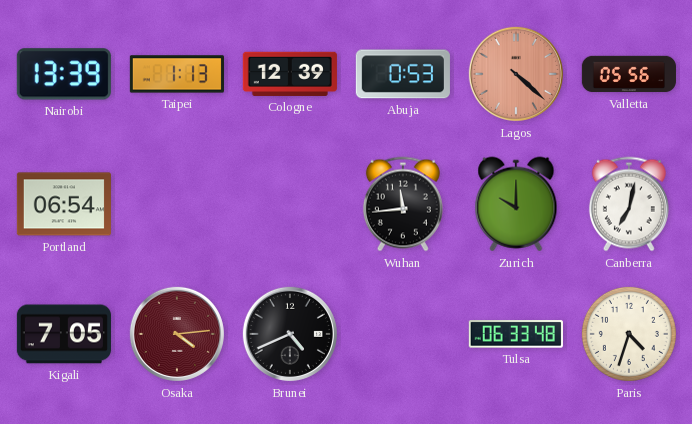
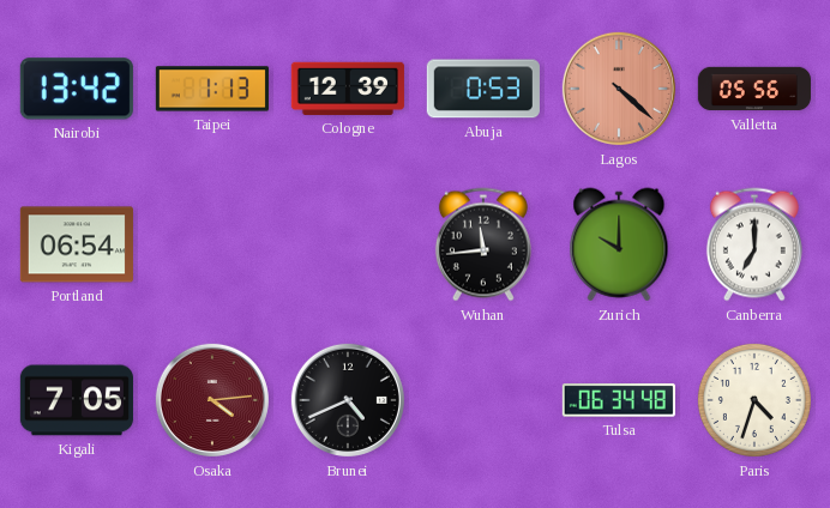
Nairobi: 13:39 -> 13:42
Canberra: 7:02 -> 7:00
Tulsa: 06:33 -> 06:34
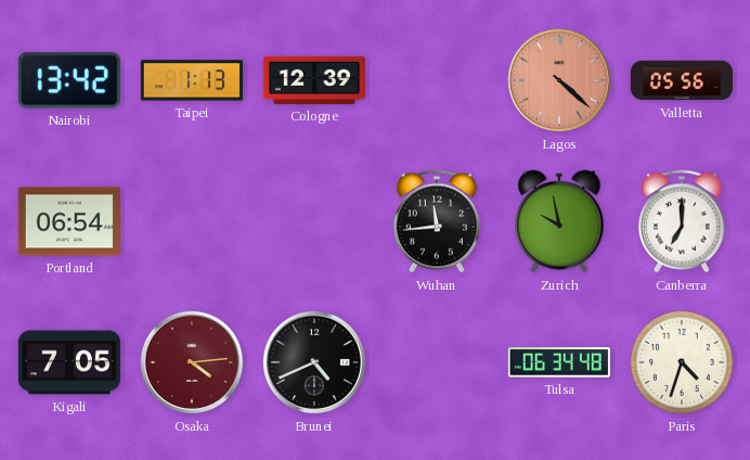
Abuja: 0:53 -> none
Zurich: 10:00 -> 9:58
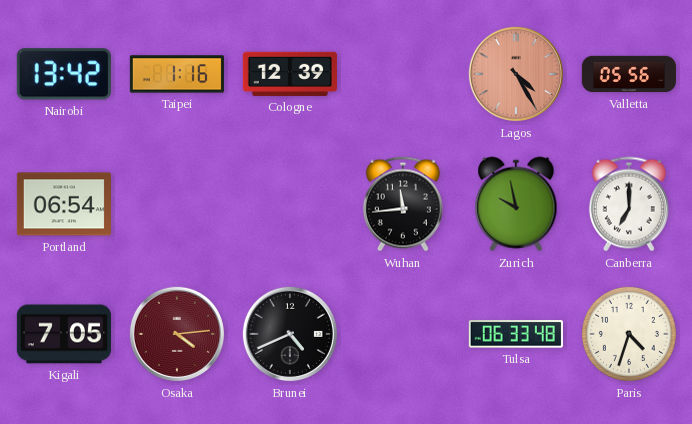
Taipei: 1:13 -> 1:16
Lagos: 4:22 -> 4:25
Tulsa: 06:34 -> 06:33
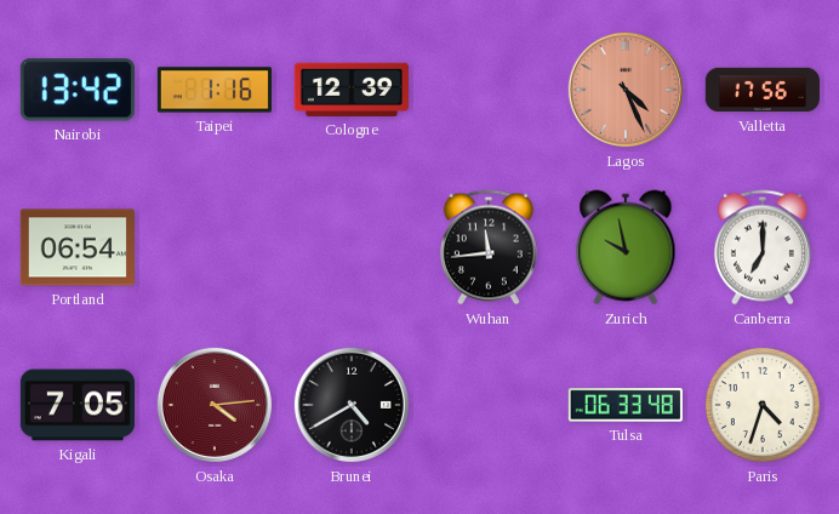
Lagos: 4:25 -> 4:26
Valletta: 05:56 -> 17:56
Brunei: 4:41 -> 4:40
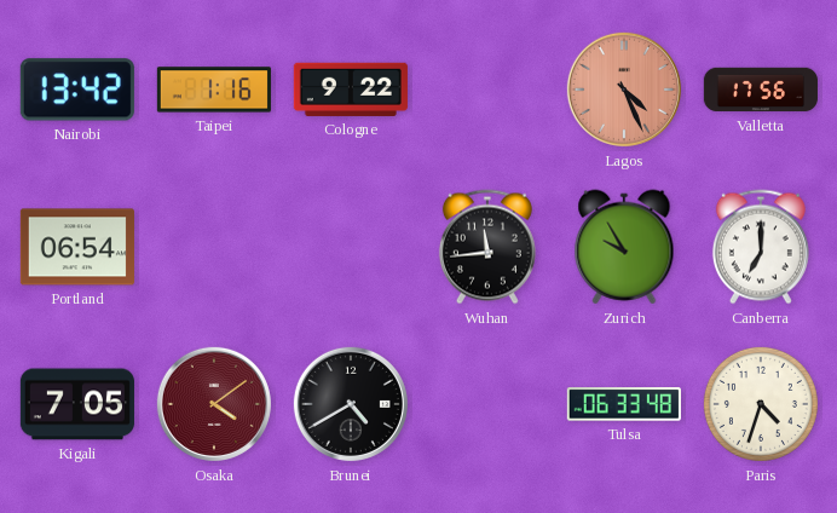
Cologne: 12:39 -> 9:22
Zurich: 9:58 -> 9:55
Osaka: 4:14 -> 4:09
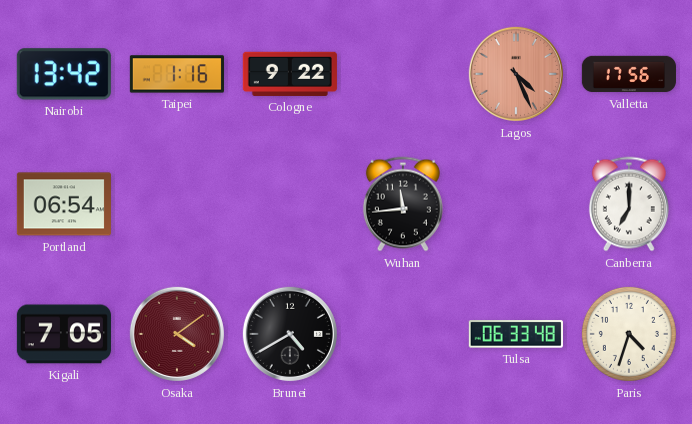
Zurich: 9:55 -> none
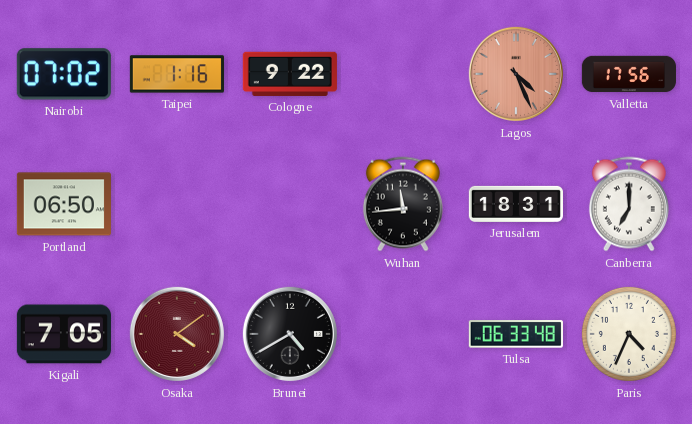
Nairobi: 13:42 -> 07:02
Portland: 06:54 -> 06:50
Jerusalem: none -> 18:31
Paris: 4:33 -> 4:34
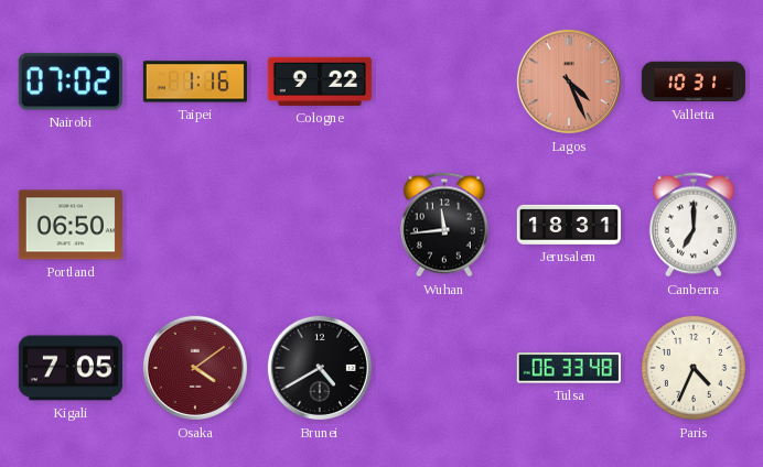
Valletta: 17:56 -> 10:31
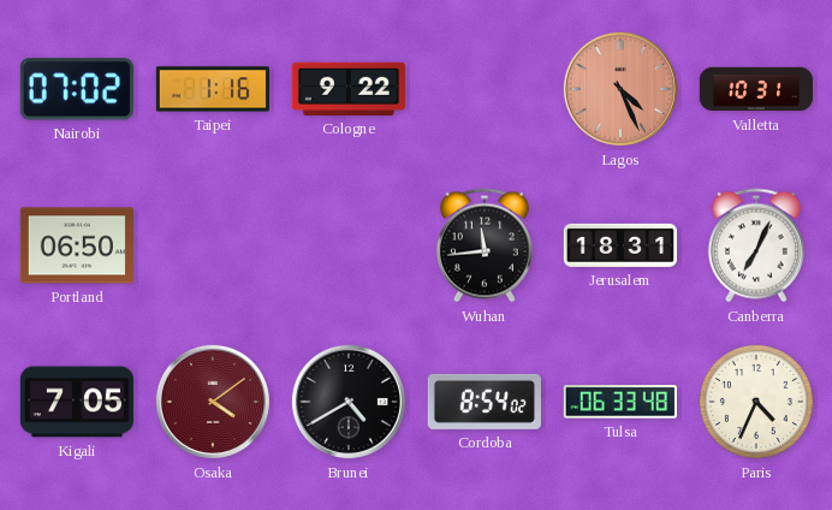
Canberra: 7:00 -> 7:04
Cordoba: none -> 8:54
